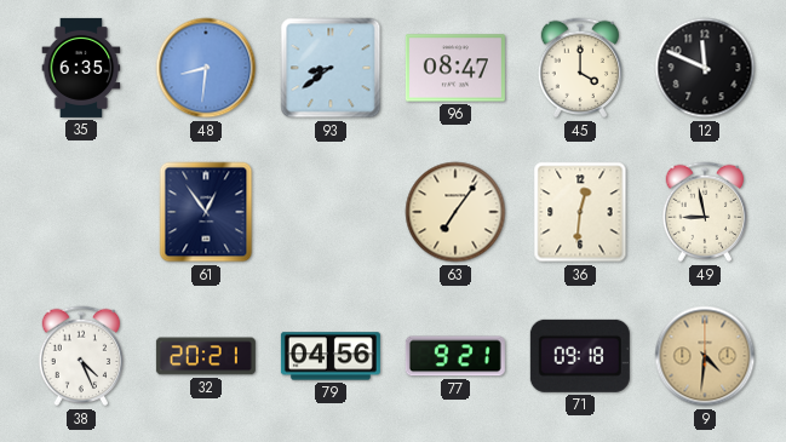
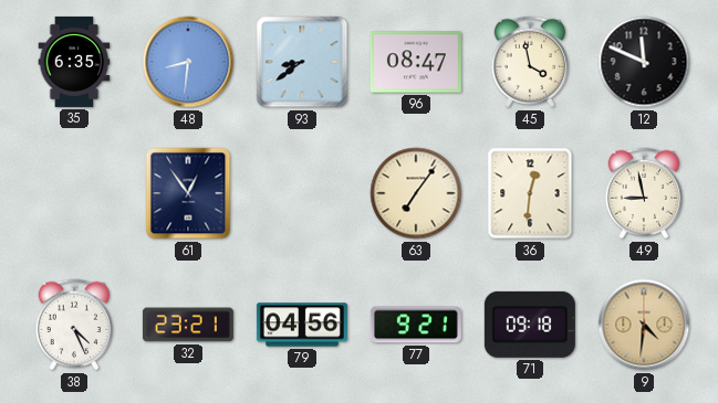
45: 4:00 -> 3:58
32: 20:21 -> 23:21
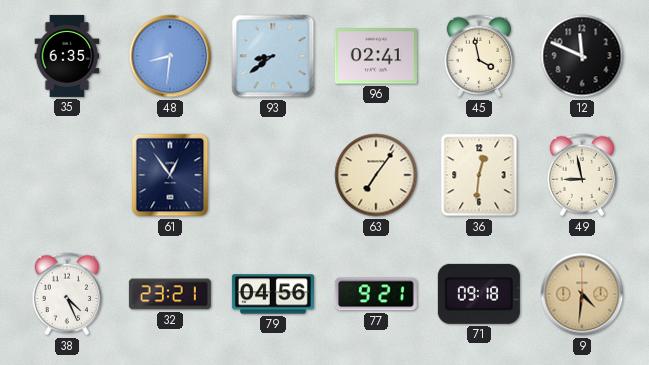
96: 08:47 -> 02:41
